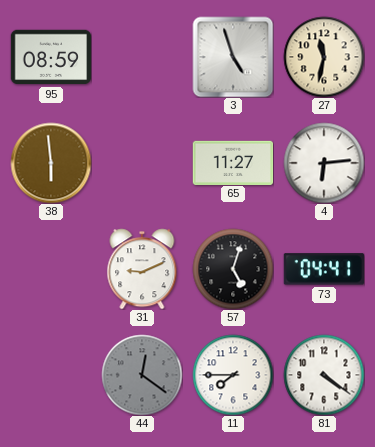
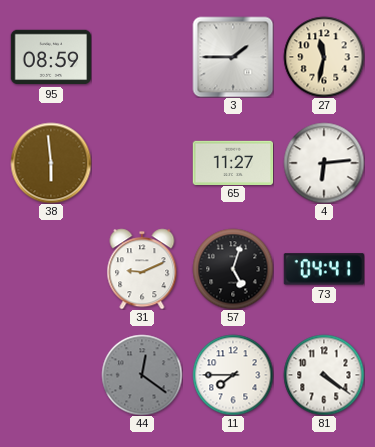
3: 4:57 -> 1:45
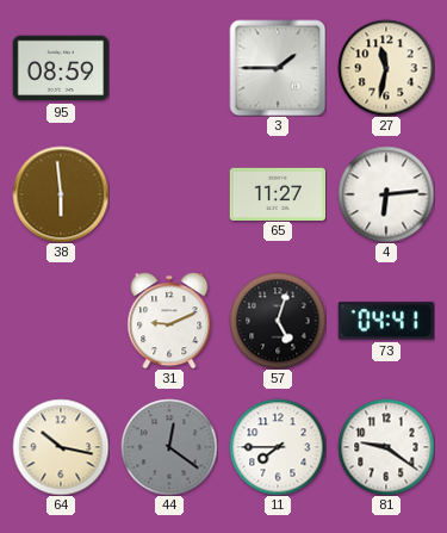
64: none -> 10:17
81: 4:21 -> 9:21
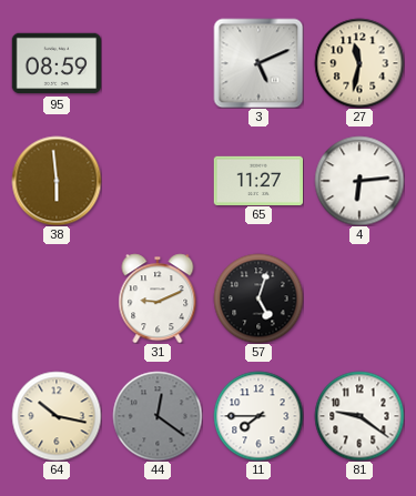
3: 1:45 -> 5:11
73: 04:41 -> none
